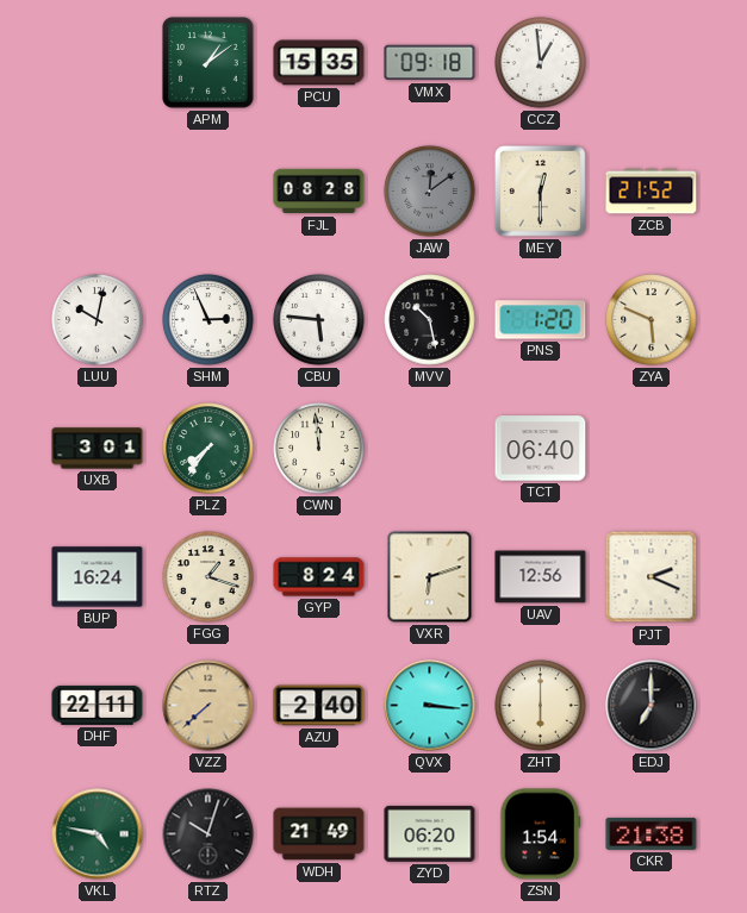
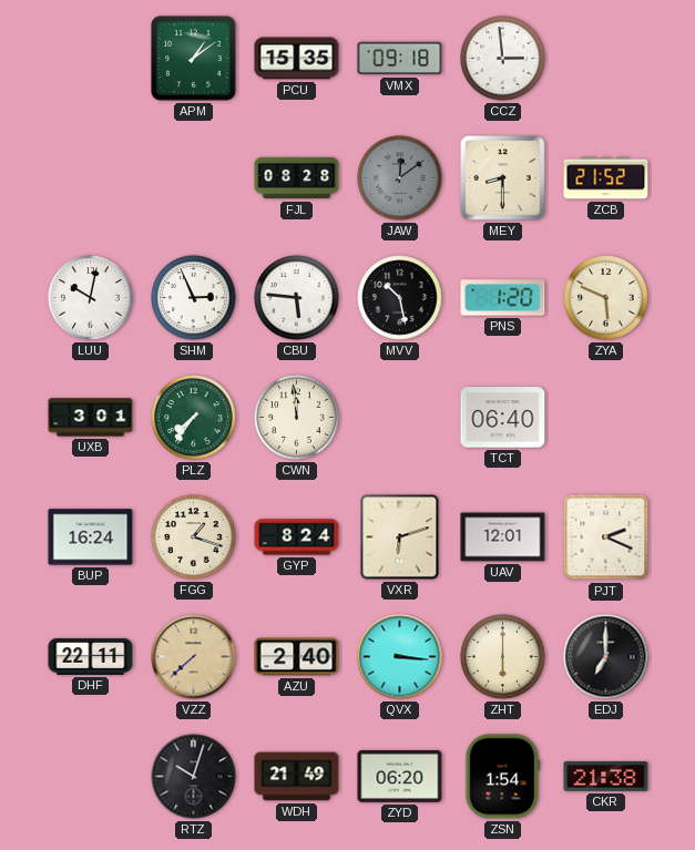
CCZ: 12:59 -> 2:59
MEY: 12:30 -> 8:30
UAV: 12:56 -> 12:01
VKL: 4:47 -> none
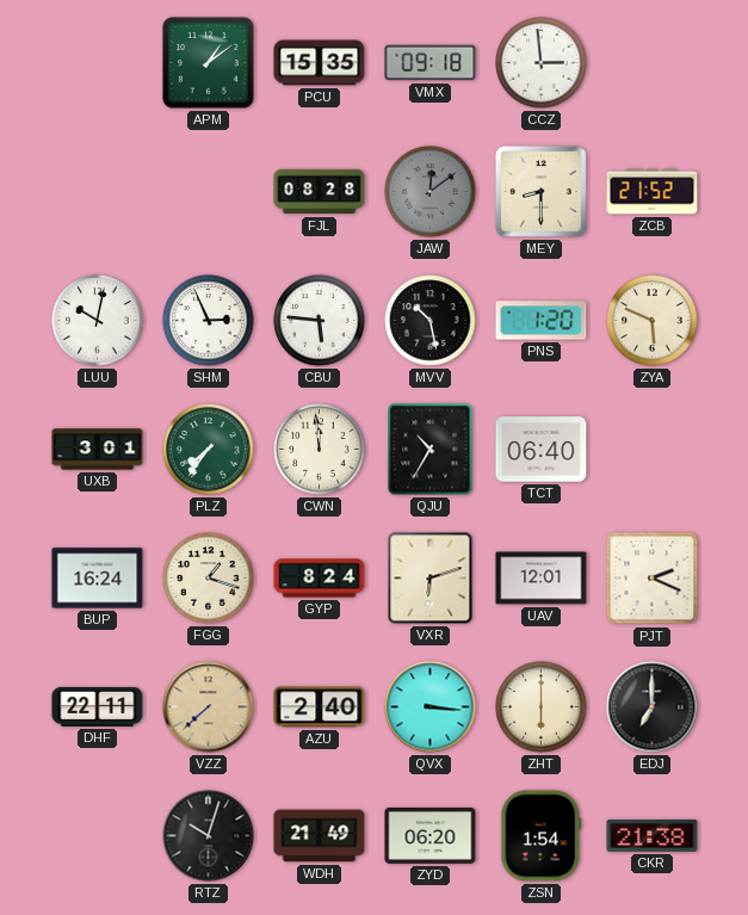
QJU: none -> 10:35
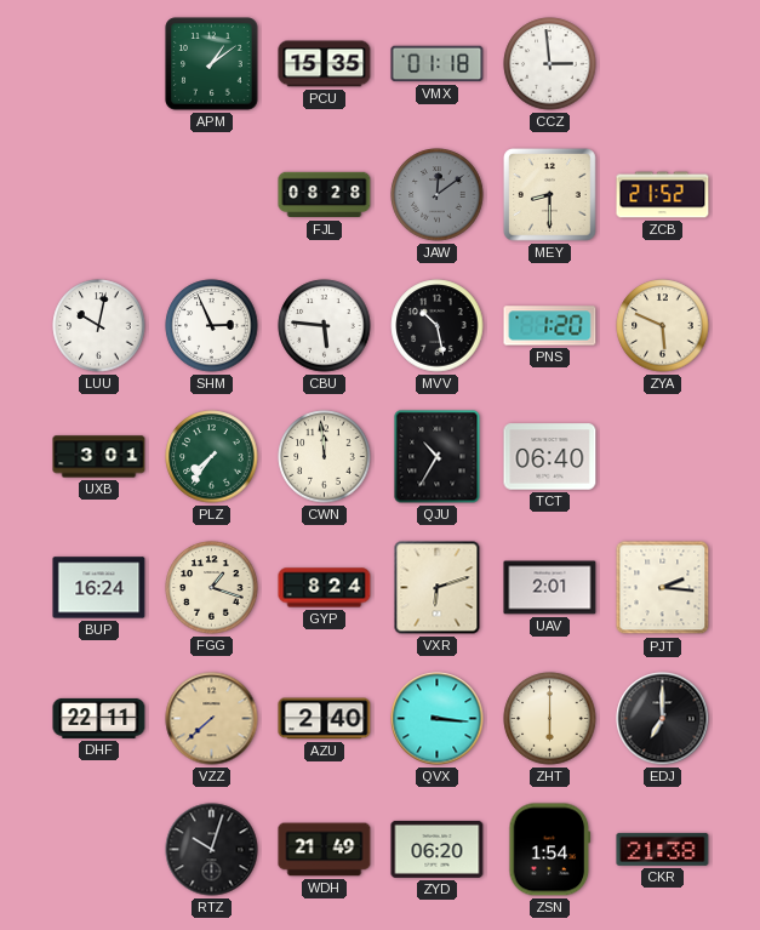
VMX: 09:18 -> 01:18
UAV: 12:01 -> 2:01
PJT: 2:19 -> 2:16
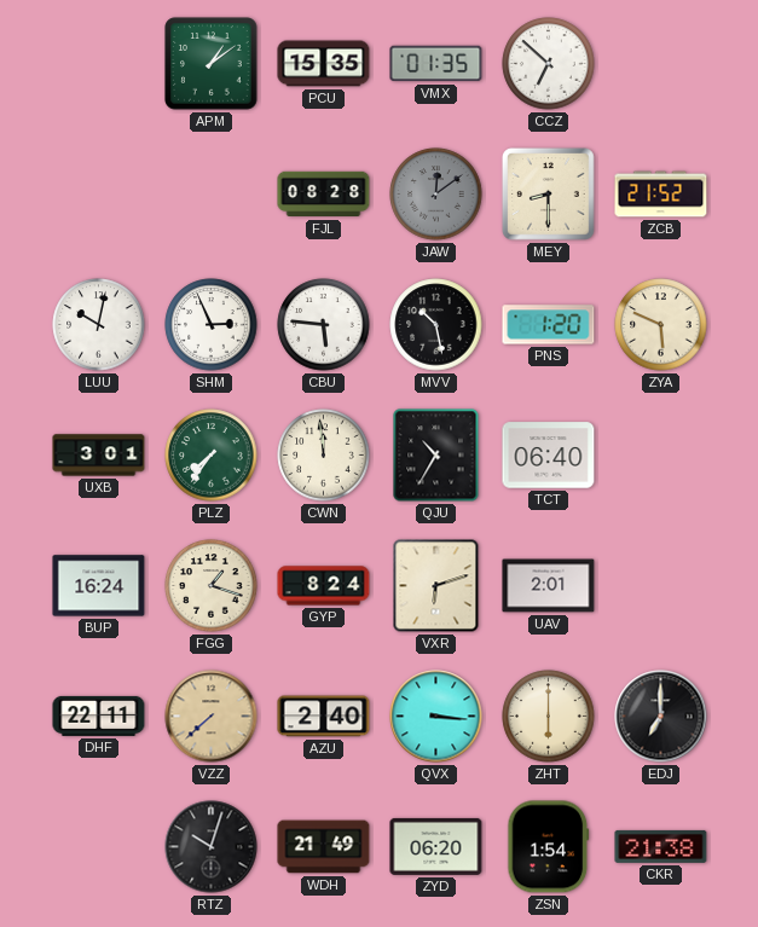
VMX: 01:18 -> 01:35
CCZ: 2:59 -> 6:52
PJT: 2:16 -> none
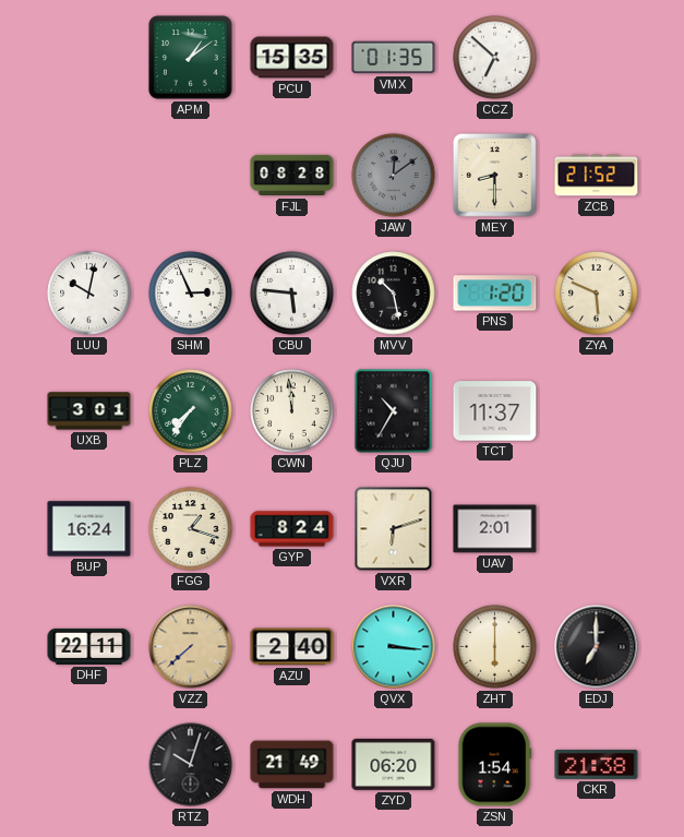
TCT: 06:40 -> 11:37
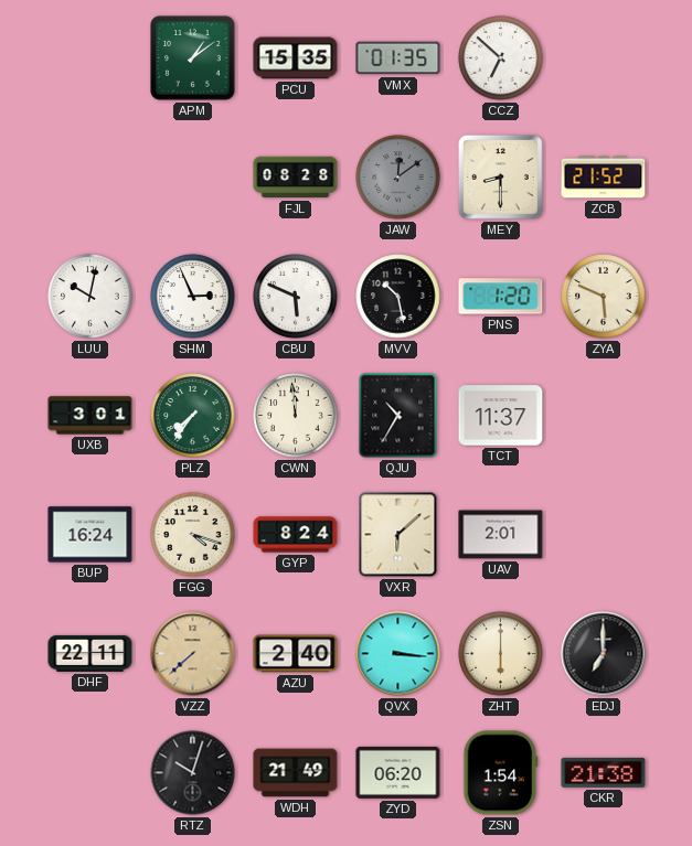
CBU: 5:46 -> 5:49
FGG: 1:18 -> 4:18
VXR: 6:12 -> 6:08
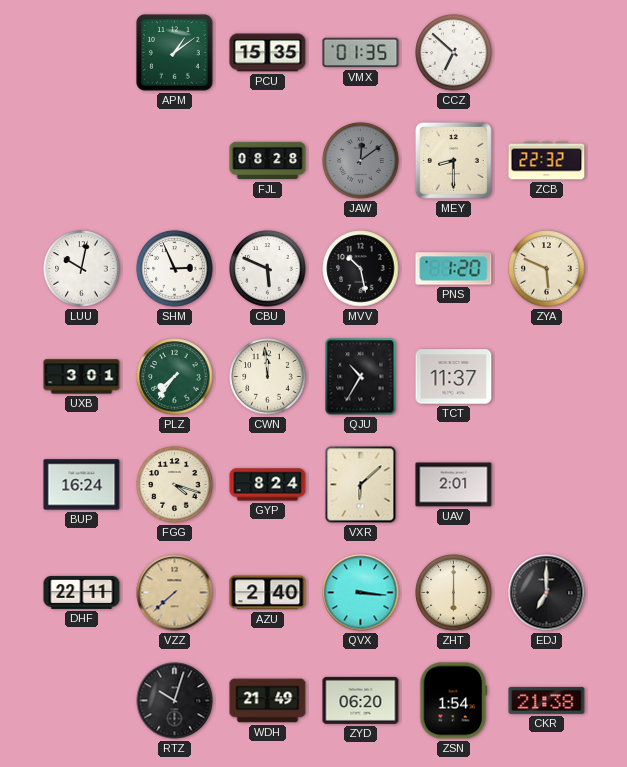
ZCB: 21:52 -> 22:32
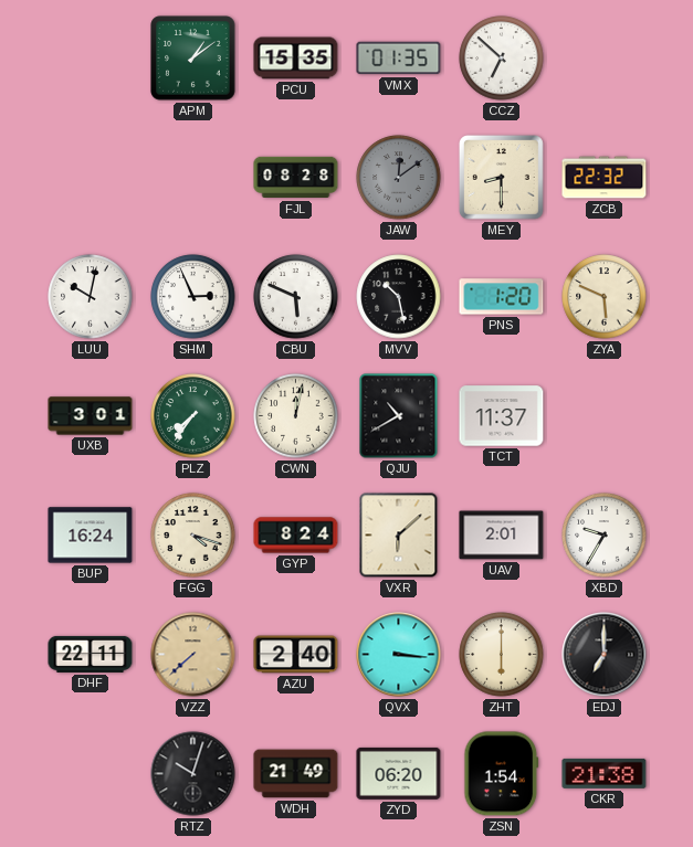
CWN: 11:59 -> 12:02
QJU: 10:35 -> 10:40
XBD: none -> 9:35
